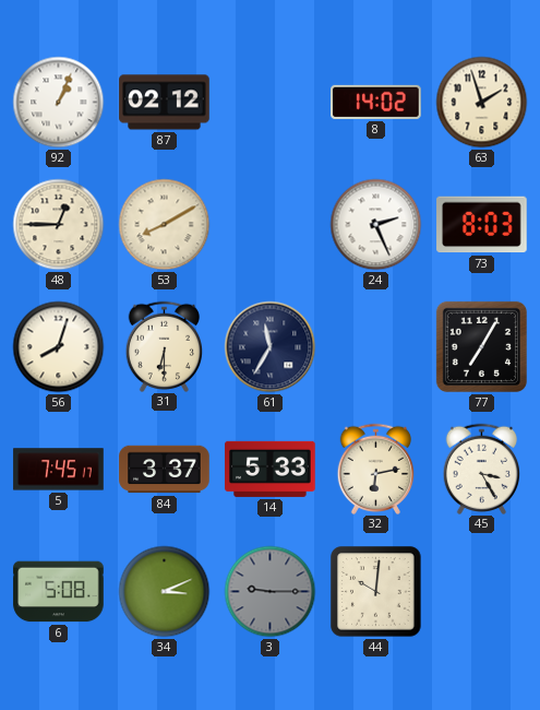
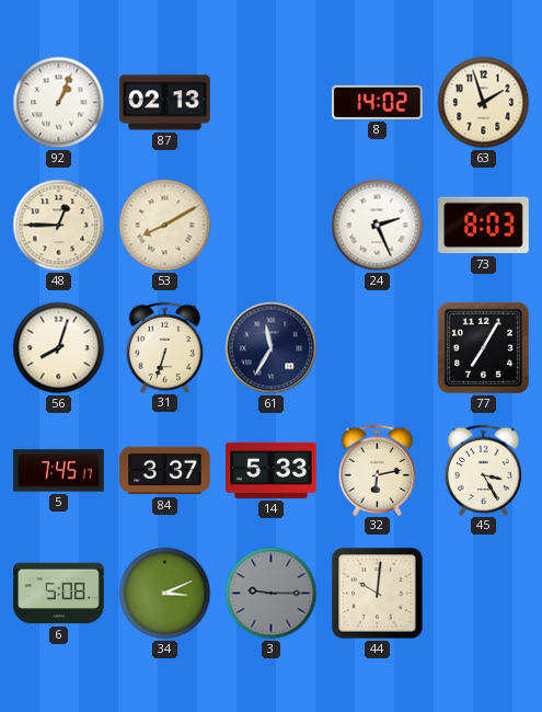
87: 02:12 -> 02:13
31: 6:30 -> 6:33
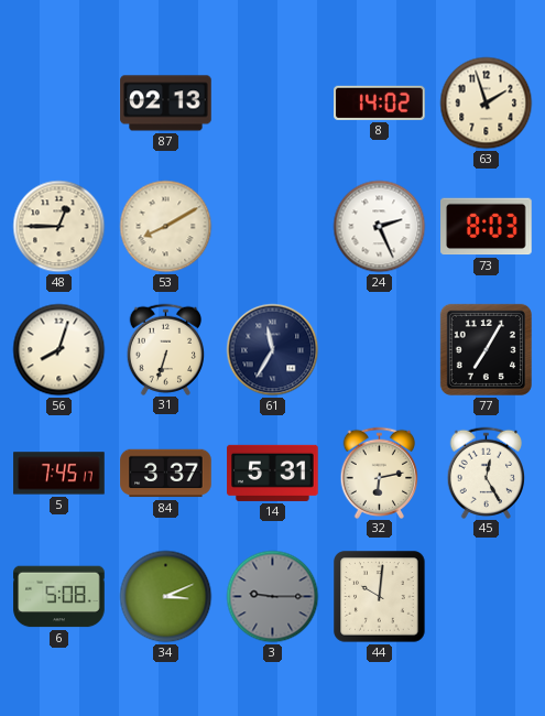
92: 1:04 -> none
14: 5:33 -> 5:31
45: 3:25 -> 12:25
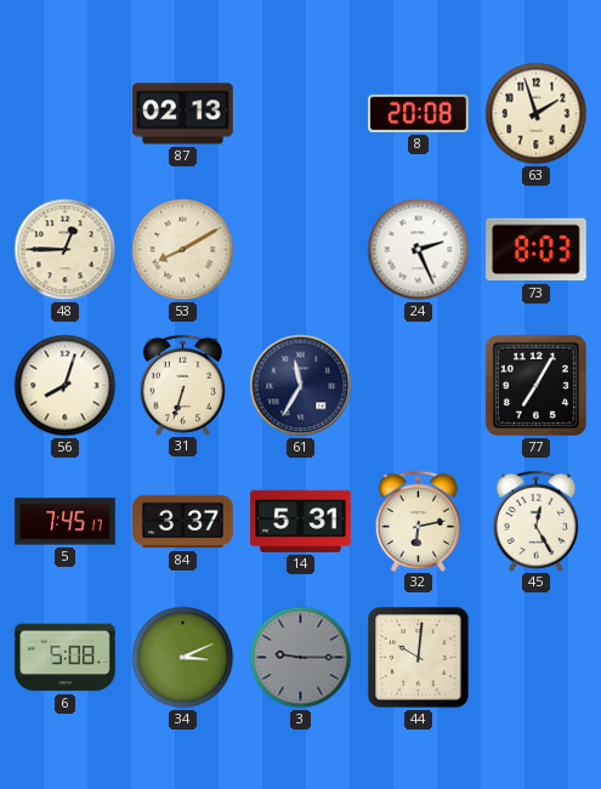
8: 14:02 -> 20:08
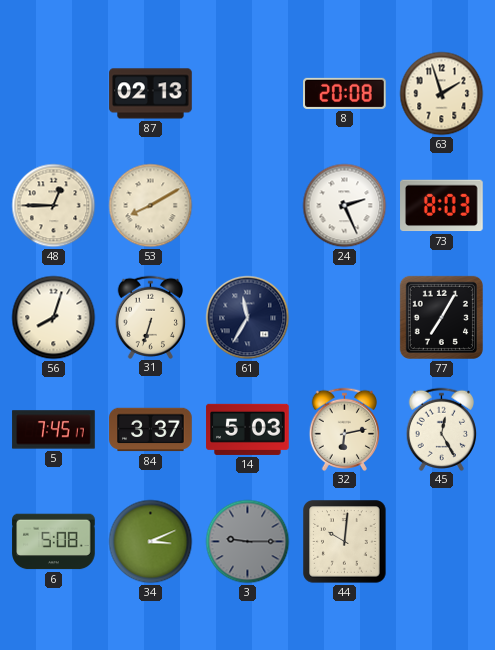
14: 5:31 -> 5:03
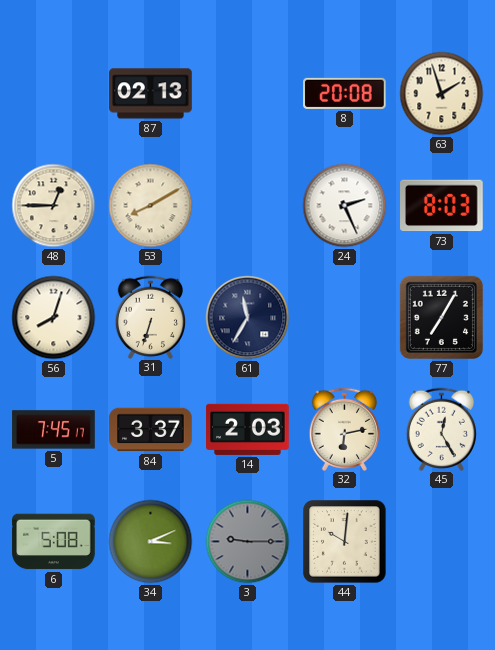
14: 5:03 -> 2:03
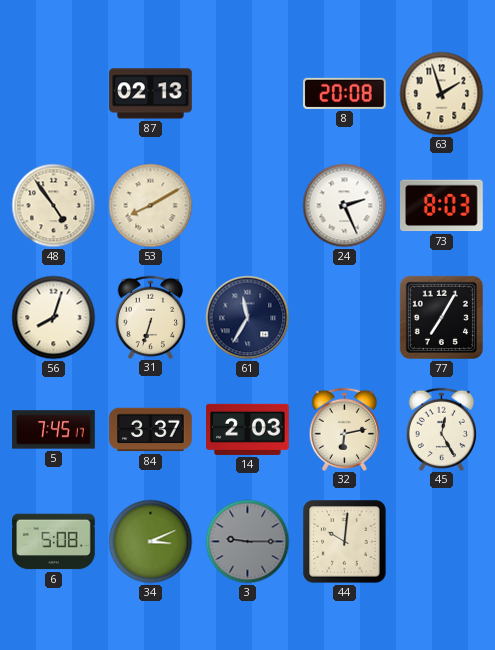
48: 12:45 -> 4:54
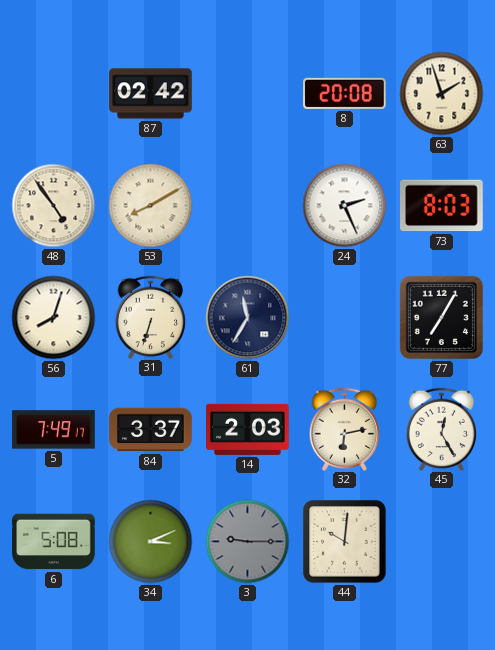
87: 02:13 -> 02:42
5: 7:45 -> 7:49
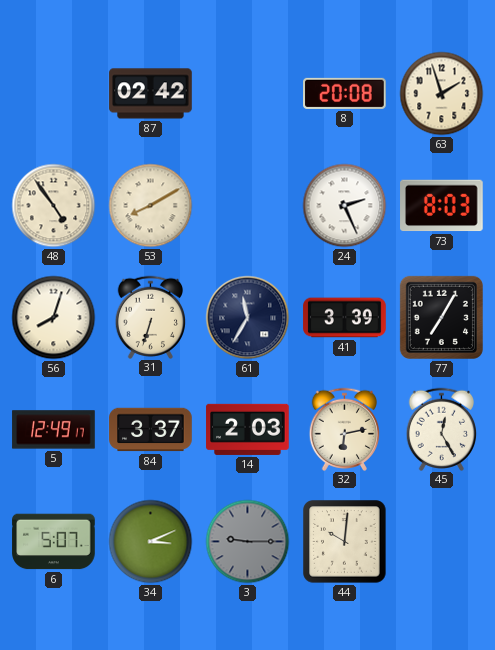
41: none -> 3:39
5: 7:49 -> 12:49
6: 5:08 -> 5:07
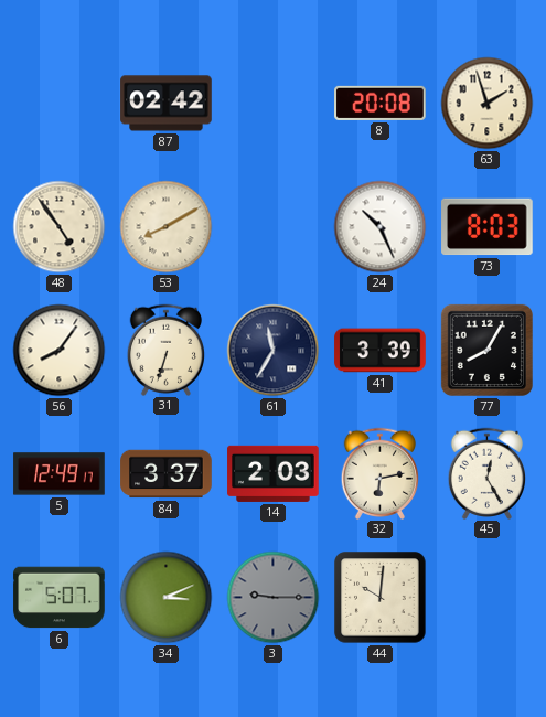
24: 2:26 -> 10:26
56: 8:03 -> 8:06
77: 7:05 -> 8:05
